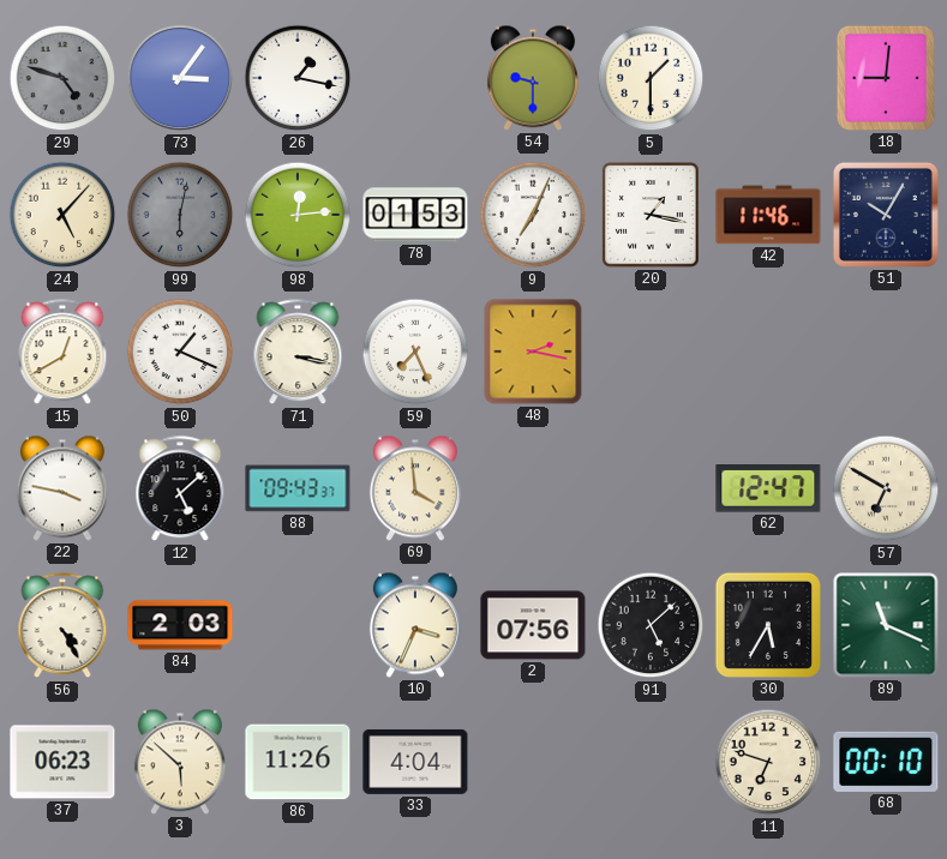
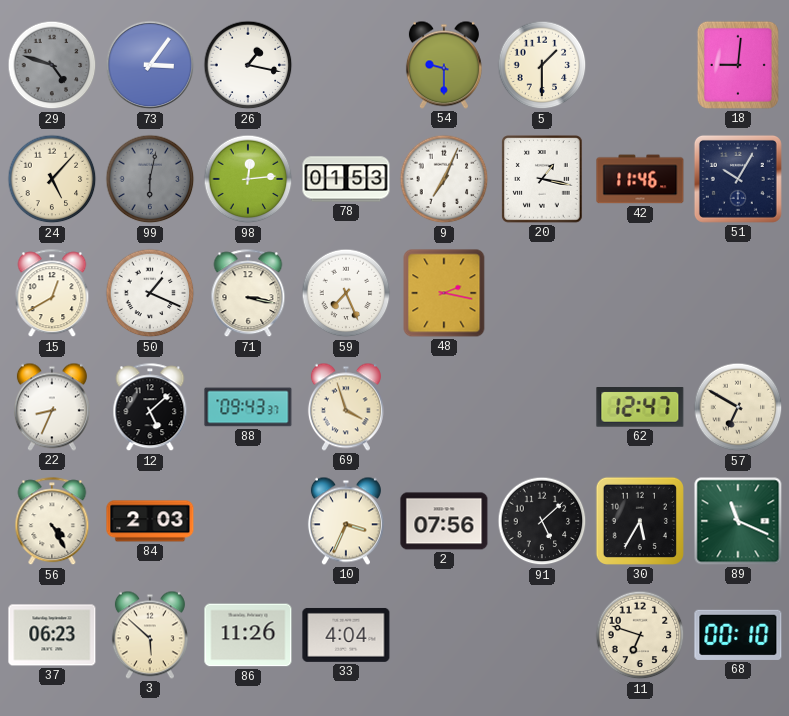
22: 3:47 -> 8:34
69: 3:59 -> 3:57
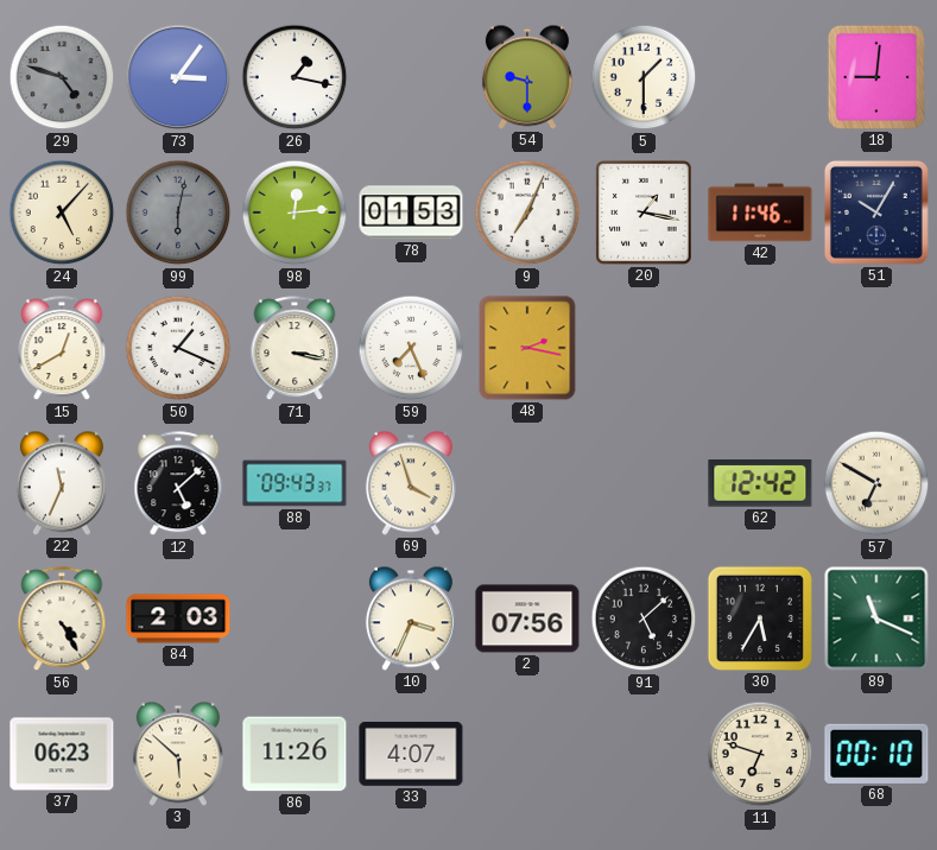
22: 8:34 -> 11:34
62: 12:47 -> 12:42
33: 4:04 -> 4:07
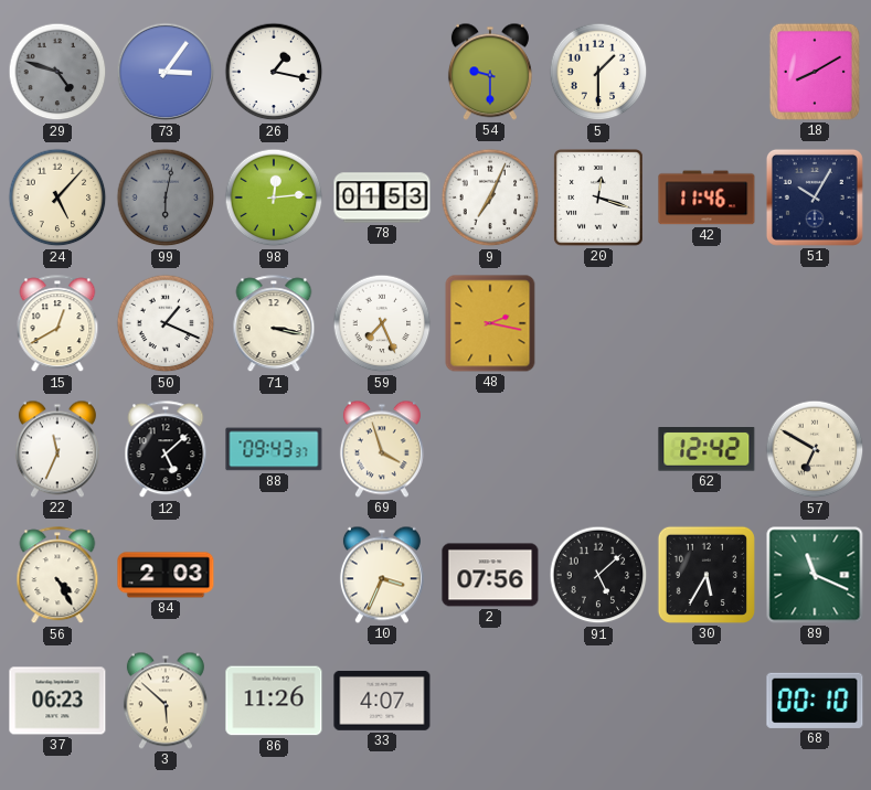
18: 9:01 -> 8:10
20: 1:17 -> 12:18
11: 6:48 -> none
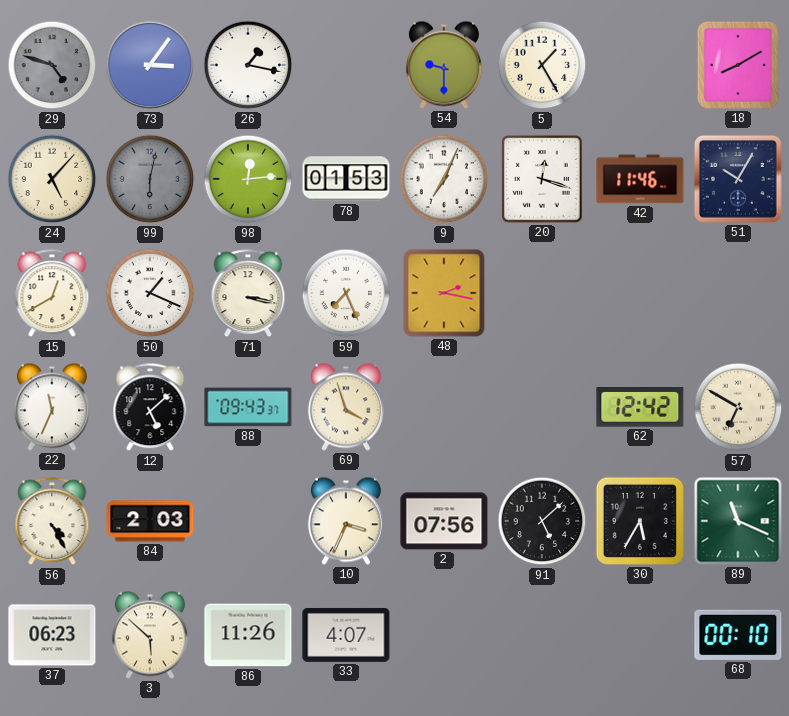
5: 1:30 -> 1:25
